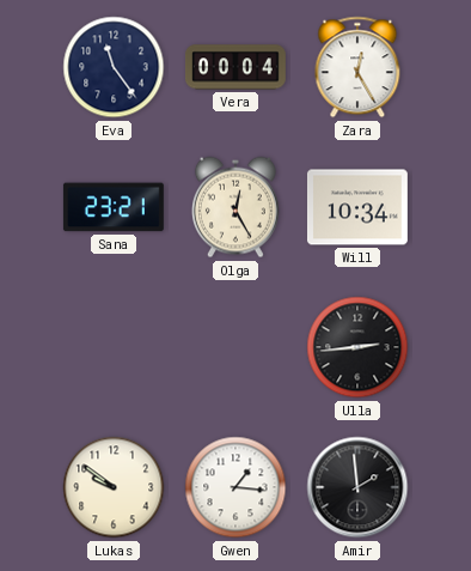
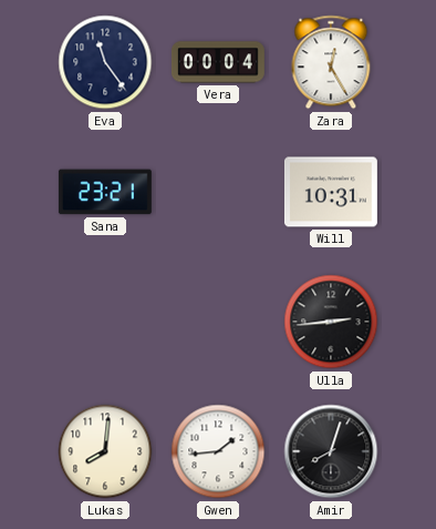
Olga: 12:25 -> none
Will: 10:34 -> 10:31
Lukas: 9:51 -> 8:01
Gwen: 1:16 -> 1:44
Amir: 1:59 -> 8:03
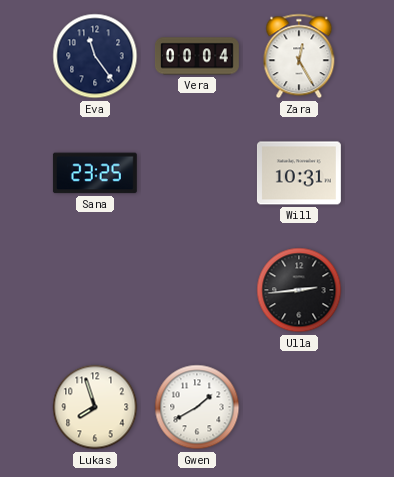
Sana: 23:21 -> 23:25
Lukas: 8:01 -> 7:57
Gwen: 1:44 -> 1:40
Amir: 8:03 -> none
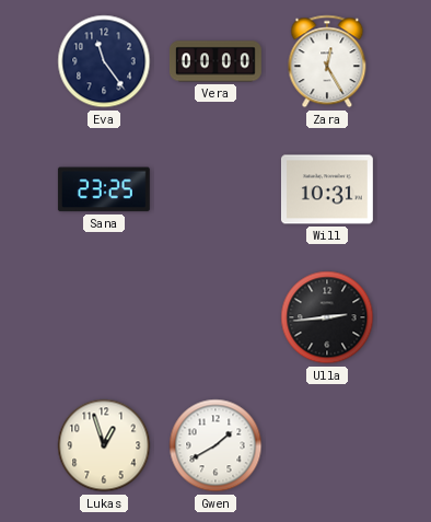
Vera: 00:04 -> 00:00
Lukas: 7:57 -> 12:57
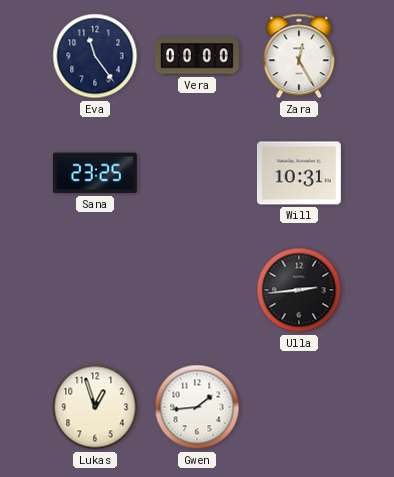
Gwen: 1:40 -> 1:44
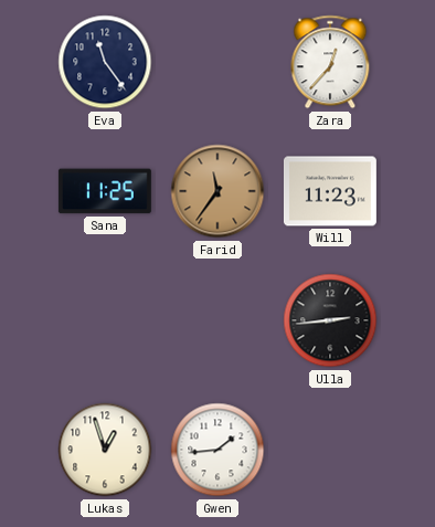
Vera: 00:00 -> none
Zara: 12:25 -> 12:37
Sana: 23:25 -> 11:25
Farid: none -> 11:36
Will: 10:31 -> 11:23
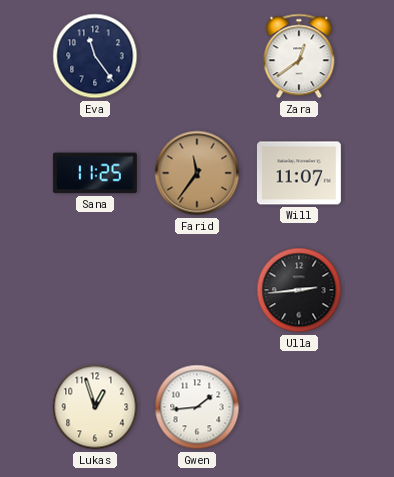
Zara: 12:37 -> 12:39
Will: 11:23 -> 11:07
